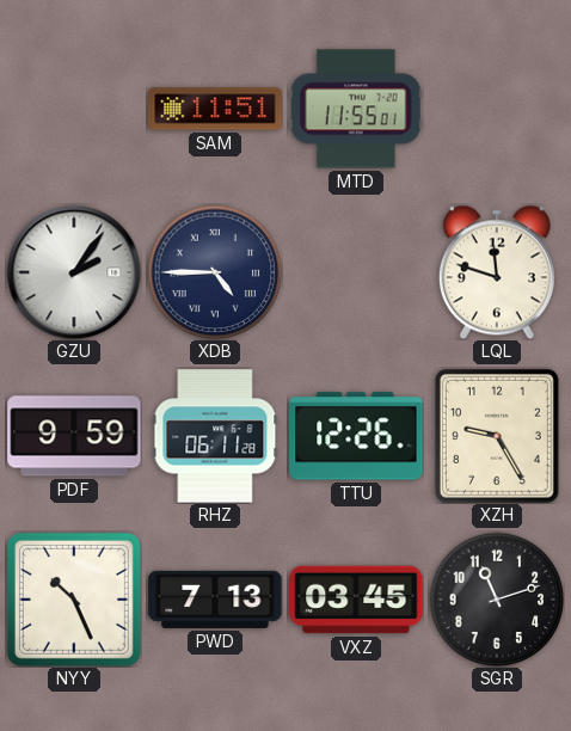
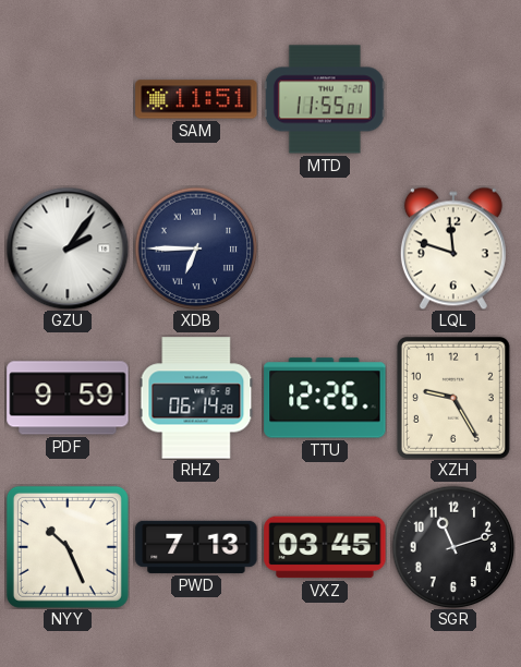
XDB: 4:45 -> 6:45
RHZ: 06:11 -> 06:14
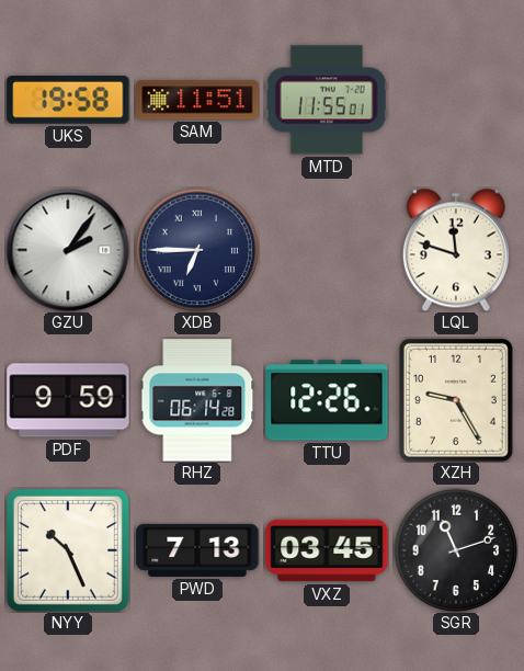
UKS: none -> 19:58
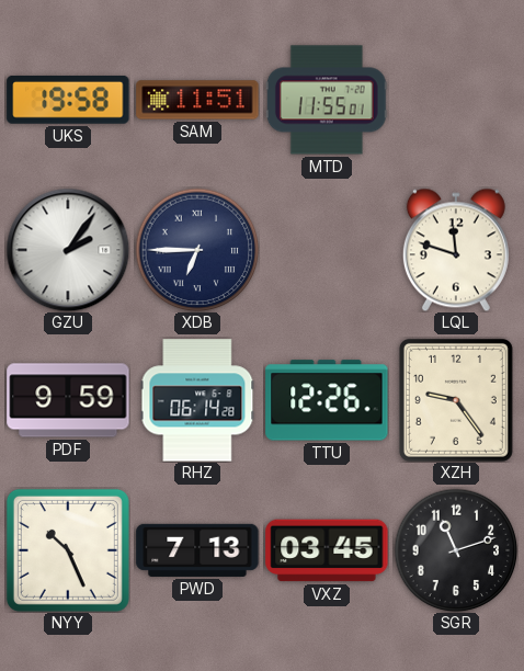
XZH: 9:25 -> 9:24
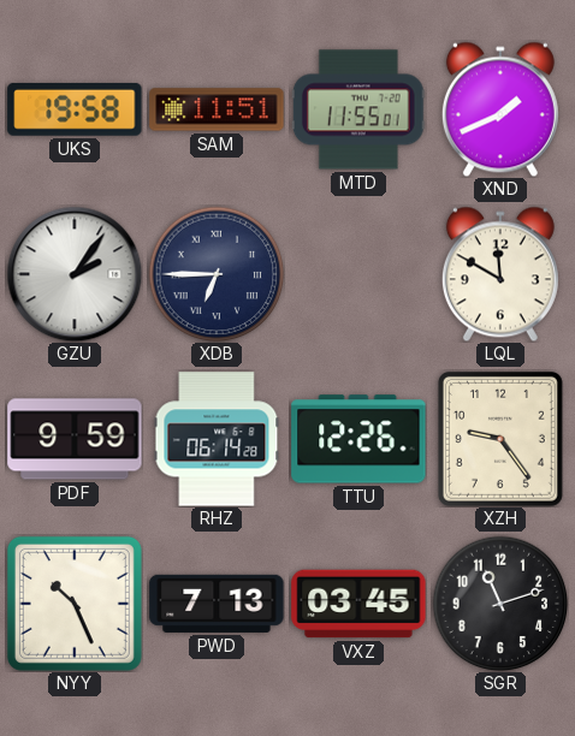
XND: none -> 1:41
LQL: 11:48 -> 11:50
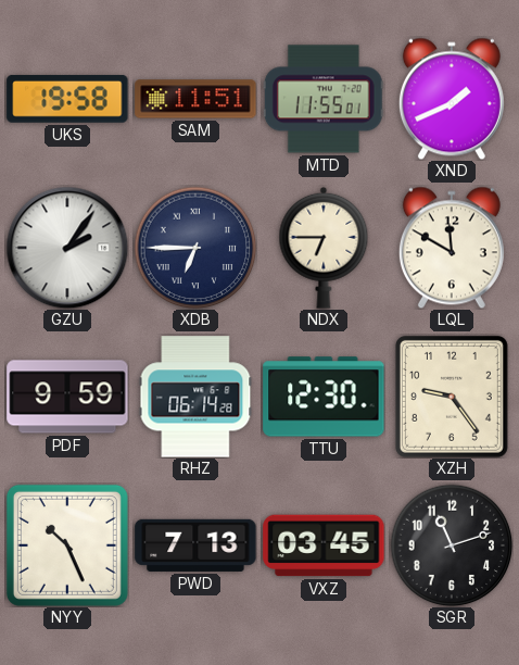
NDX: none -> 6:45
TTU: 12:26 -> 12:30
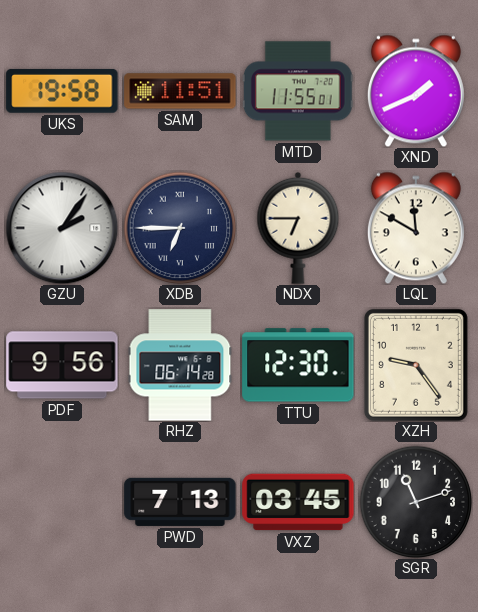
PDF: 9:59 -> 9:56
NYY: 10:26 -> none
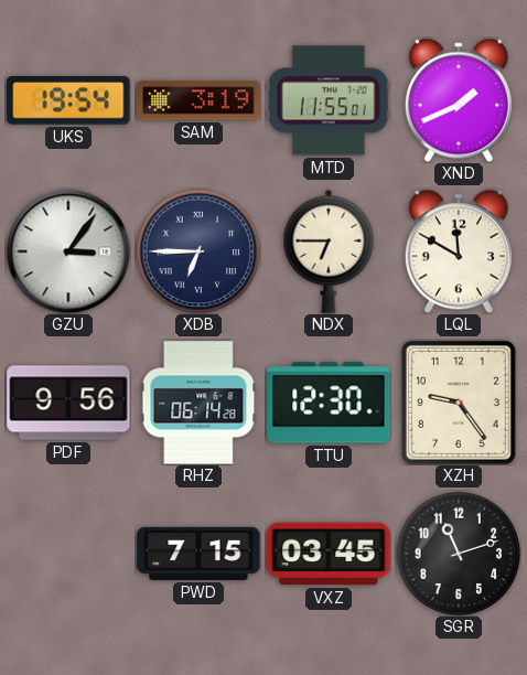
UKS: 19:58 -> 19:54
SAM: 11:51 -> 3:19
GZU: 2:06 -> 3:06
PWD: 7:13 -> 7:15
